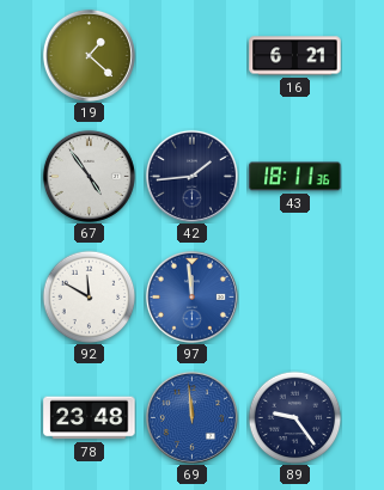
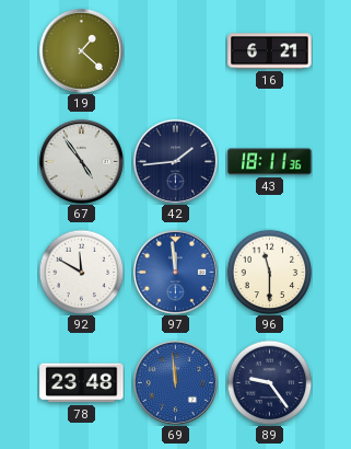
96: none -> 11:30
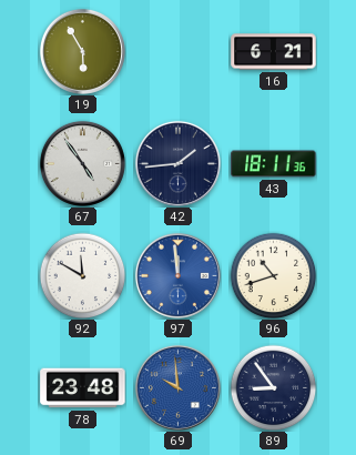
19: 1:22 -> 5:55
96: 11:30 -> 10:42
69: 11:59 -> 9:59
89: 9:24 -> 8:54
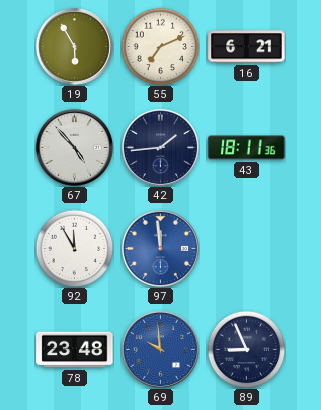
55: none -> 7:11
67: 4:54 -> 4:53
92: 11:50 -> 11:55
96: 10:42 -> none
89: 8:54 -> 8:56
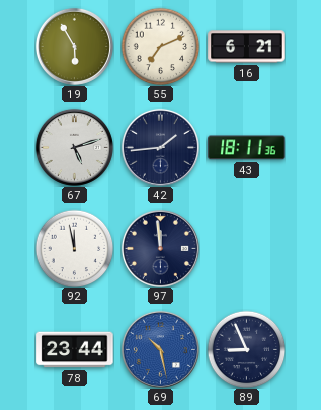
67: 4:53 -> 5:12
92: 11:55 -> 11:58
97 dial: blue -> navy
78: 23:48 -> 23:44
69: 9:59 -> 10:28
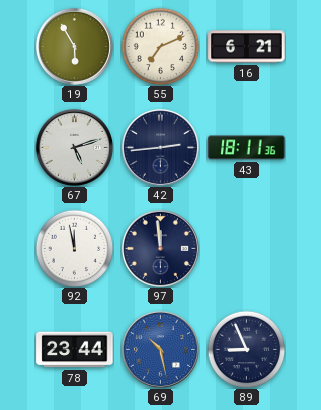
42: 1:44 -> 2:44
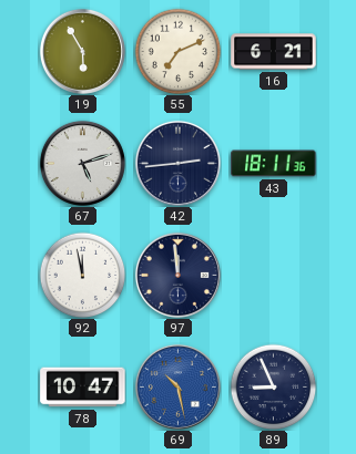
78: 23:44 -> 10:47
